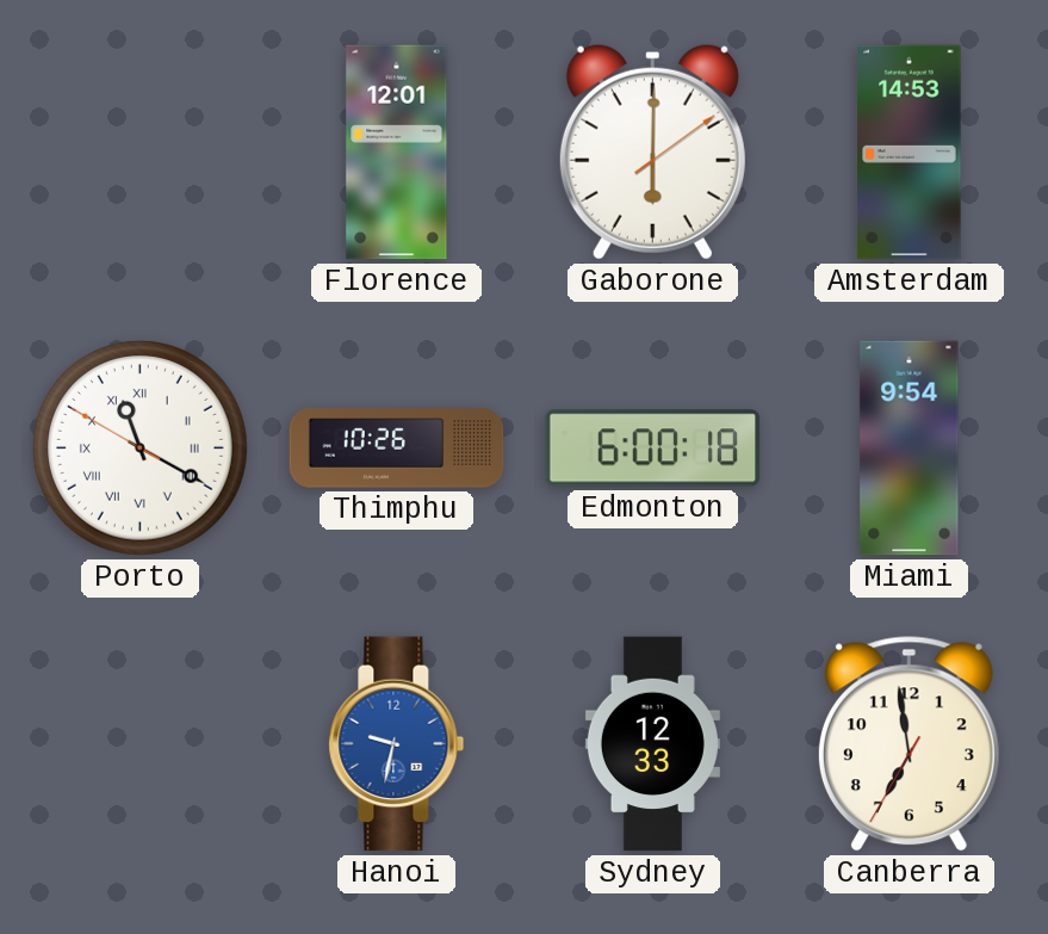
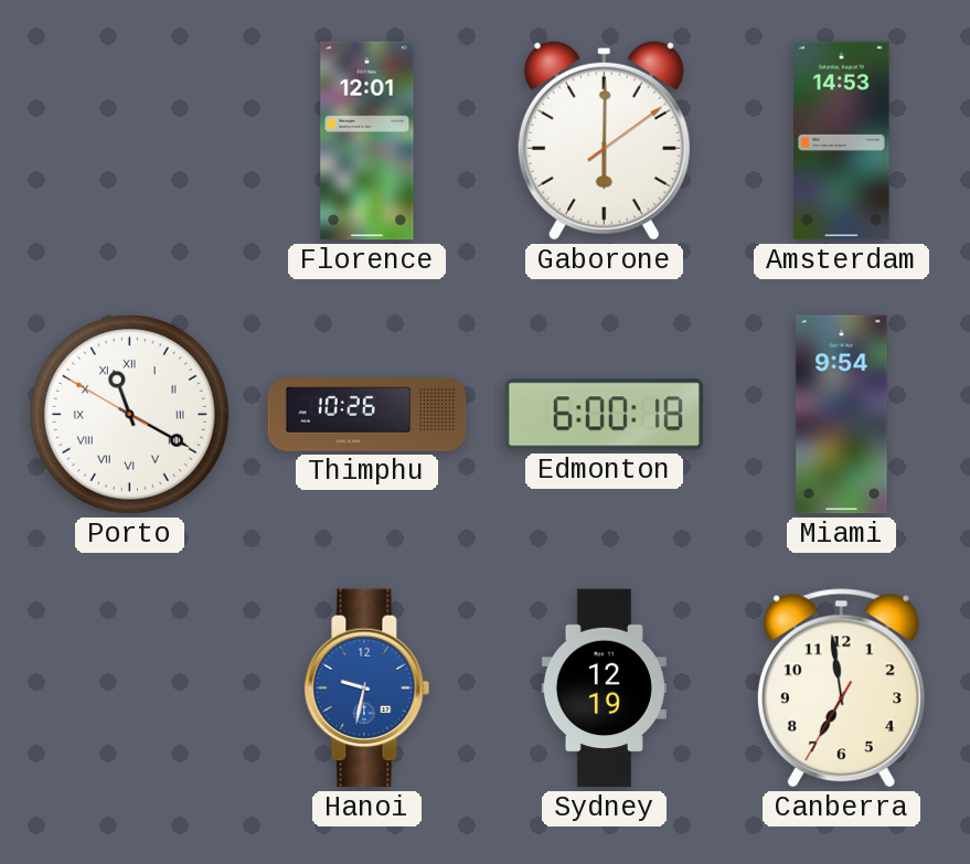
Sydney: 12:33 -> 12:19
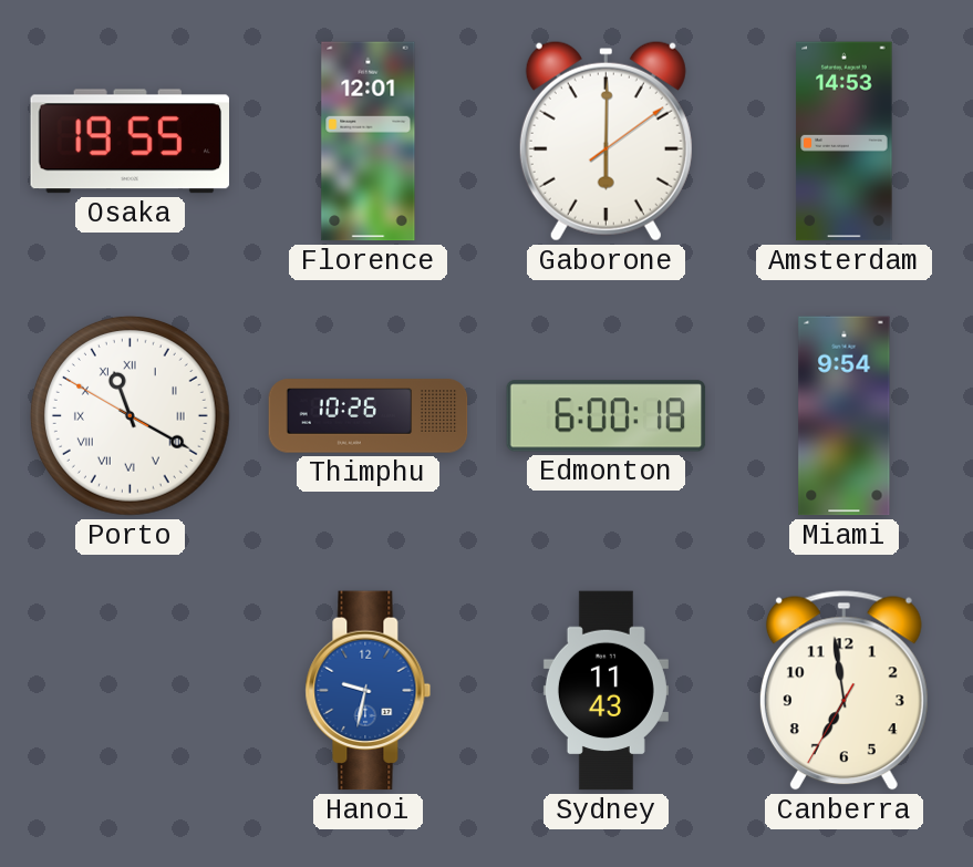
Osaka: none -> 19:55
Sydney: 12:19 -> 11:43
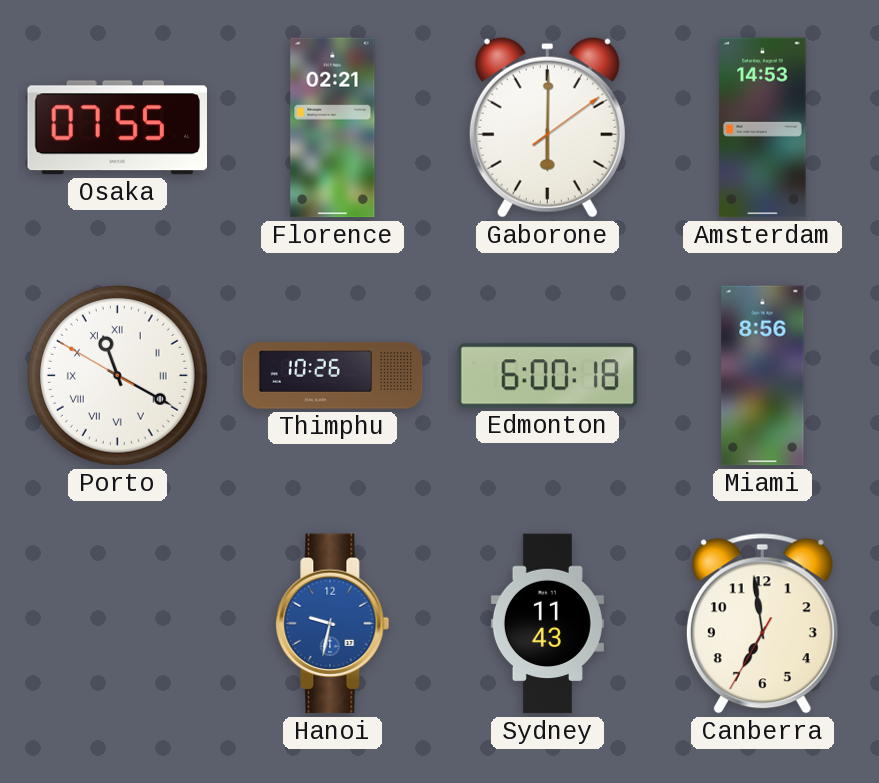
Osaka: 19:55 -> 07:55
Florence: 12:01 -> 02:21
Miami: 9:54 -> 8:56
